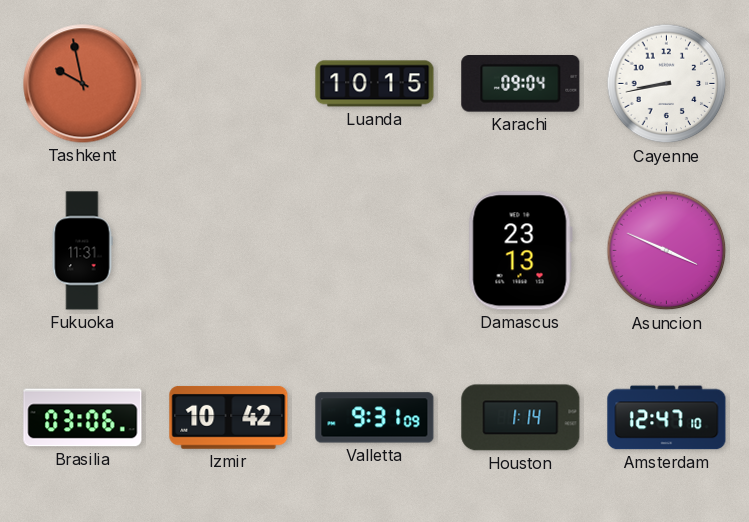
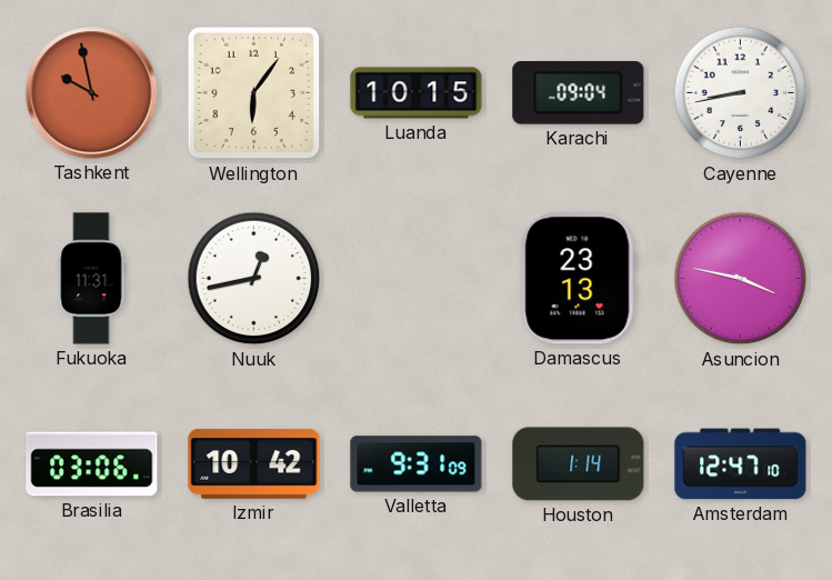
Wellington: none -> 6:06
Nuuk: none -> 12:43
Asuncion: 3:49 -> 3:47
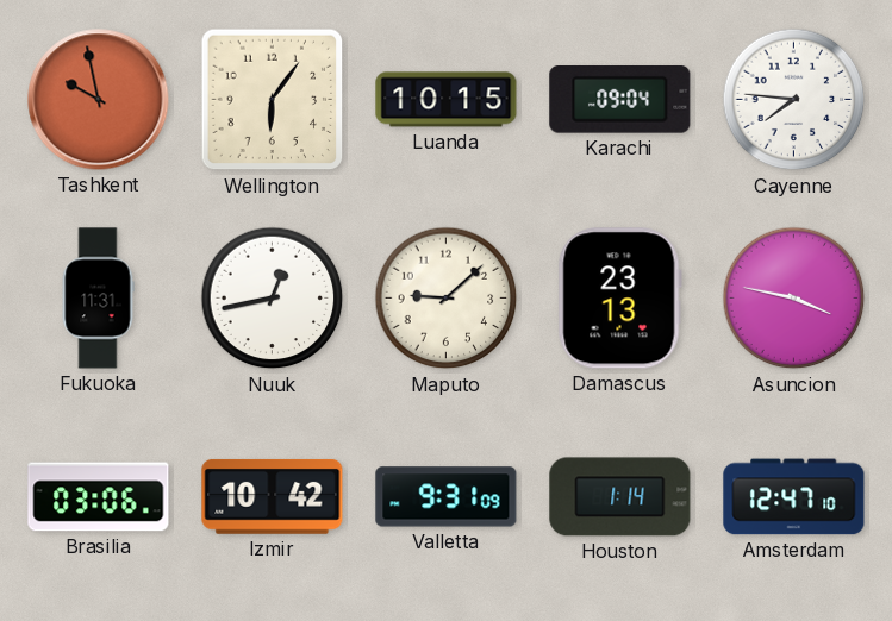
Cayenne: 8:43 -> 7:46
Maputo: none -> 9:08
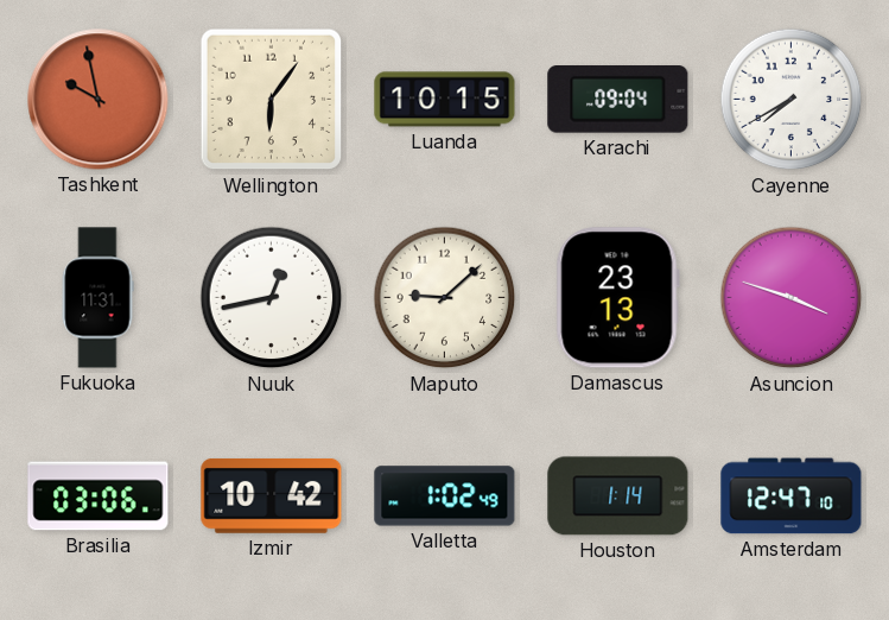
Cayenne: 7:46 -> 7:40
Asuncion: 3:47 -> 3:48
Valletta: 9:31 -> 1:02
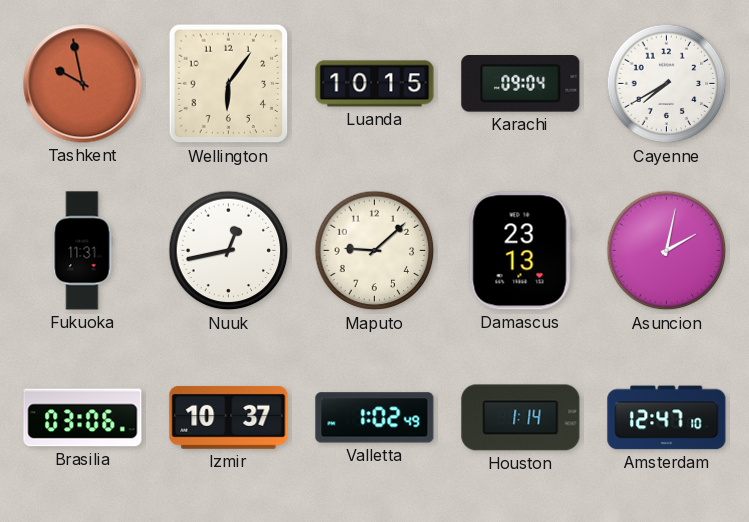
Asuncion: 3:48 -> 2:02
Izmir: 10:42 -> 10:37
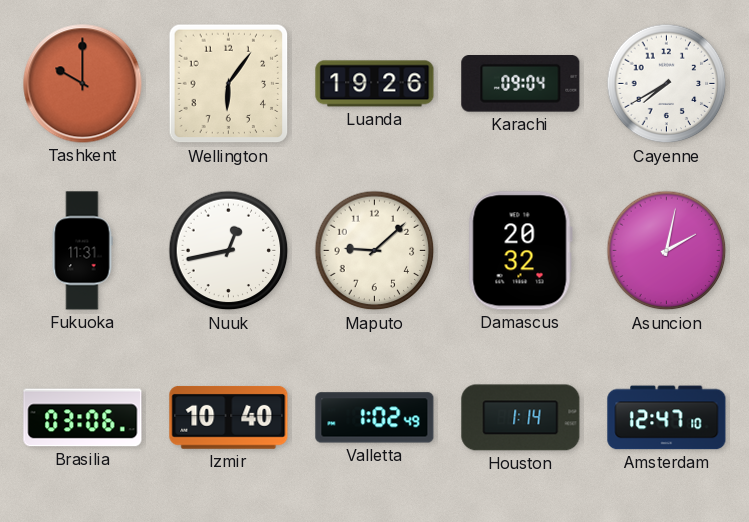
Tashkent: 9:58 -> 10:00
Luanda: 10:15 -> 19:26
Damascus: 23:13 -> 20:32
Izmir: 10:37 -> 10:40
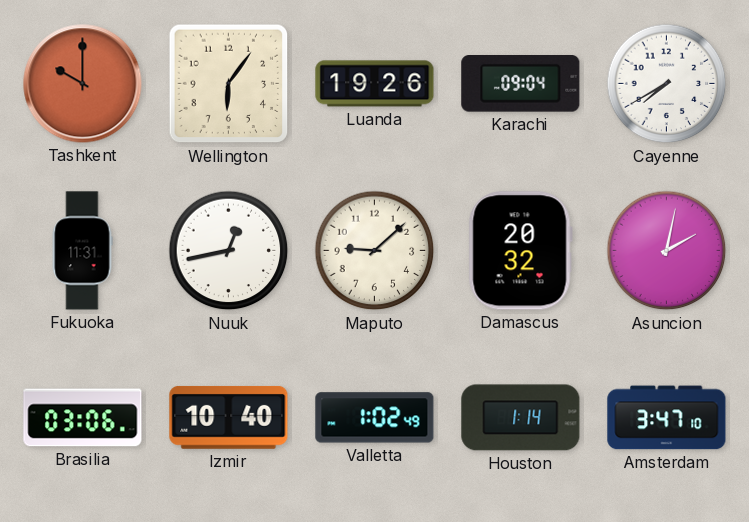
Amsterdam: 12:47 -> 3:47
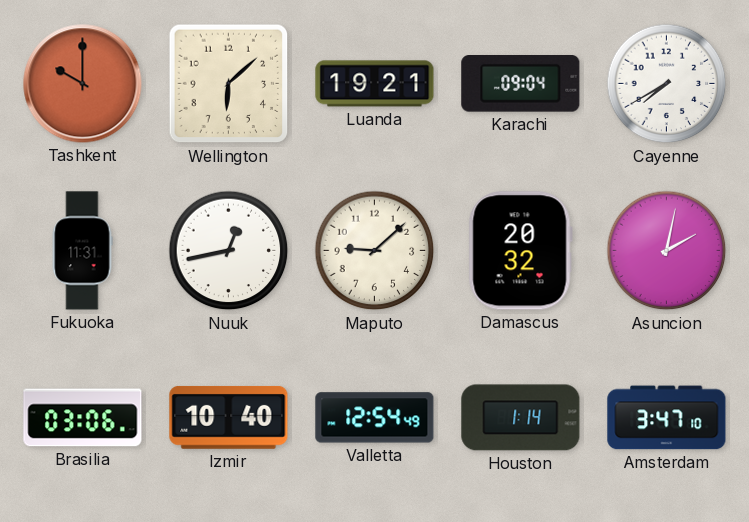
Wellington: 6:06 -> 6:08
Luanda: 19:26 -> 19:21
Valletta: 1:02 -> 12:54
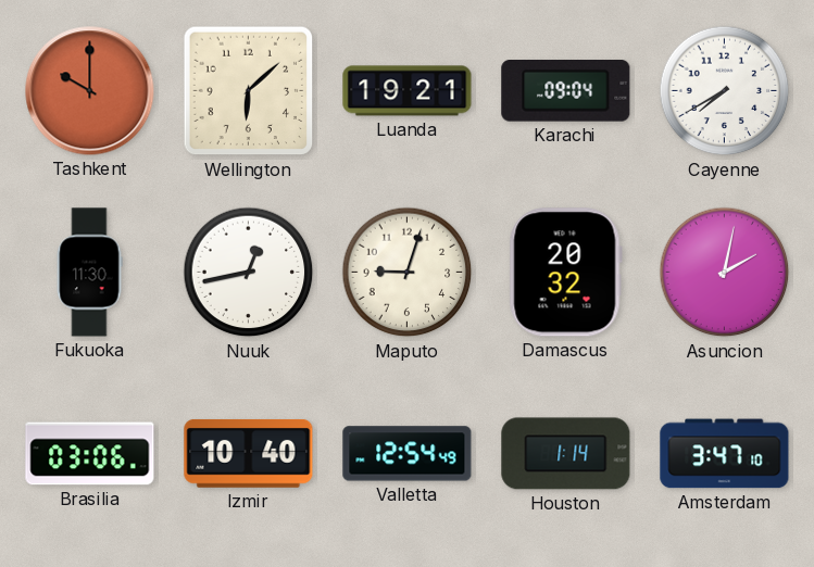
Fukuoka: 11:31 -> 11:30
Maputo: 9:08 -> 9:03
